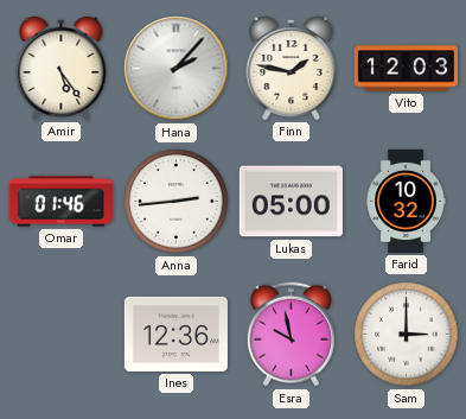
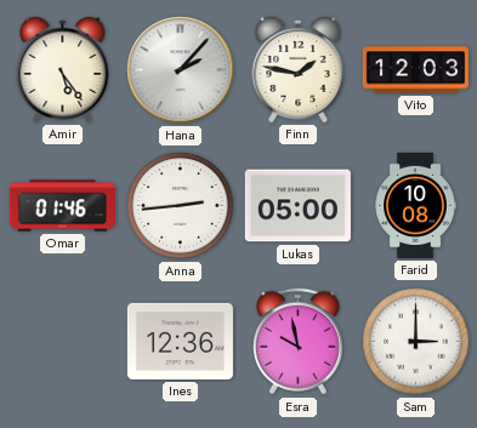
Farid: 10:32 -> 10:08
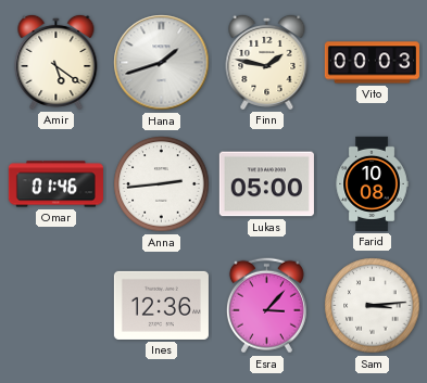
Amir: 5:24 -> 5:21
Hana: 2:07 -> 1:42
Vito: 12:03 -> 00:03
Esra: 9:58 -> 3:07
Sam: 3:00 -> 3:14
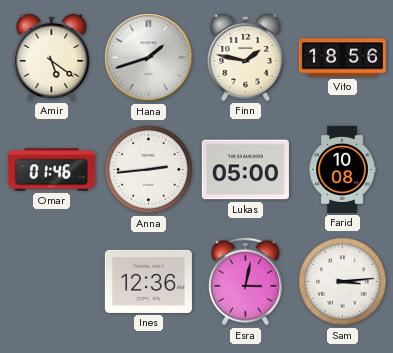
Vito: 00:03 -> 18:56
Esra: 3:07 -> 3:02
